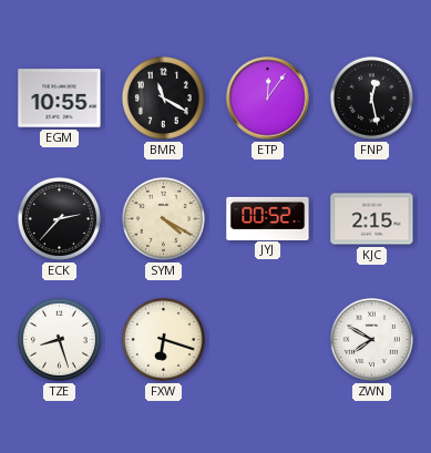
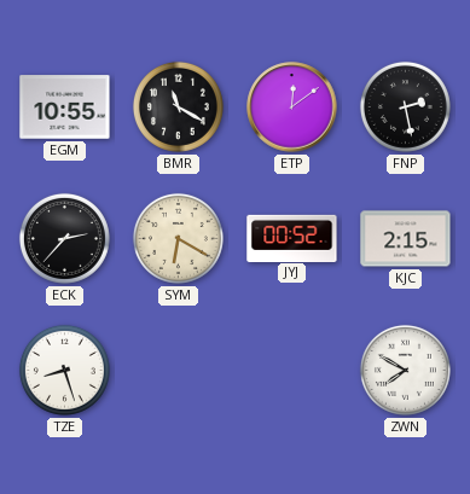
ETP: 12:06 -> 12:09
FNP: 12:28 -> 2:28
SYM: 4:20 -> 6:20
FXW: 6:18 -> none
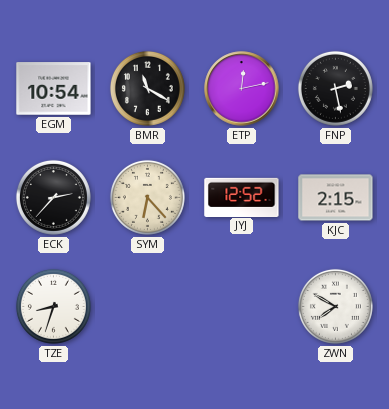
EGM: 10:55 -> 10:54
ETP: 12:09 -> 12:13
SYM: 6:20 -> 6:23
JYJ: 00:52 -> 12:52
TZE: 8:27 -> 8:33
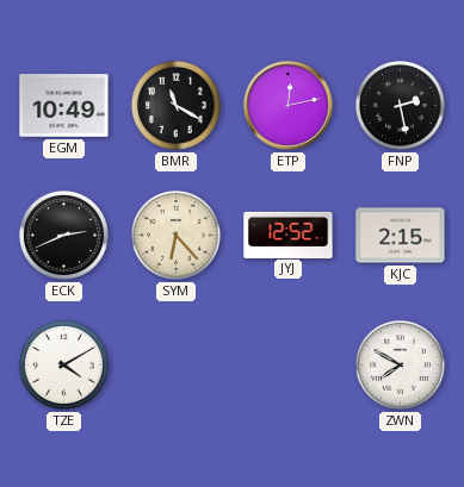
EGM: 10:54 -> 10:49
ECK: 2:37 -> 2:41
TZE: 8:33 -> 4:10
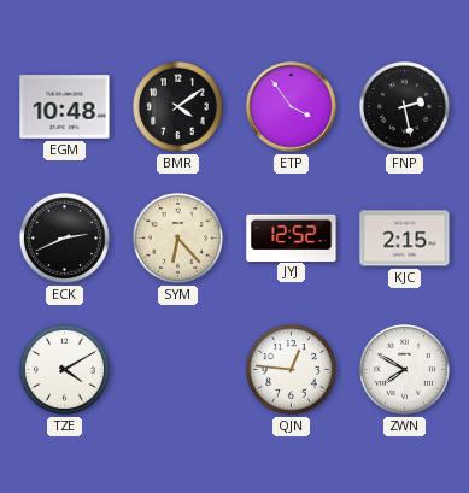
EGM: 10:49 -> 10:48
BMR: 11:20 -> 4:09
ETP: 12:13 -> 3:54
QJN: none -> 12:46
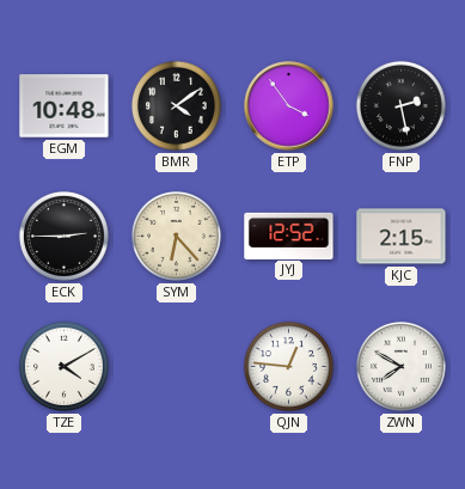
ECK: 2:41 -> 2:45
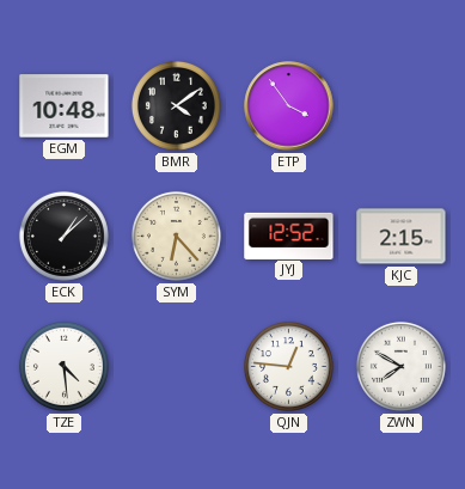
FNP: 2:28 -> none
ECK: 2:45 -> 1:08
TZE: 4:10 -> 4:29
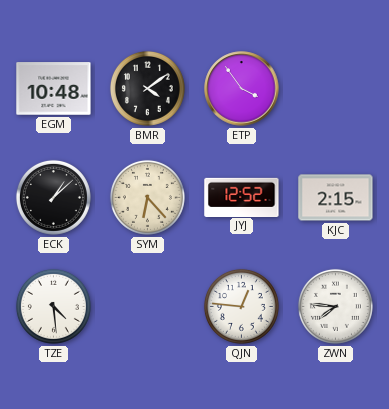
ZWN: 7:50 -> 7:46
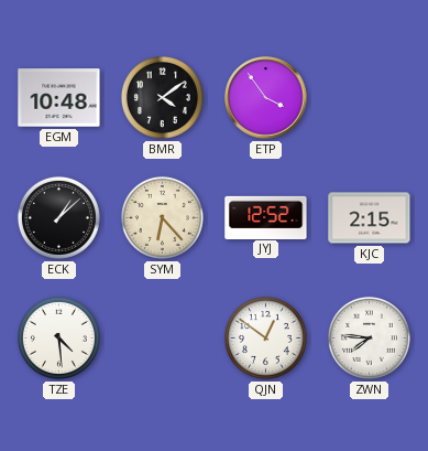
QJN: 12:46 -> 12:51
